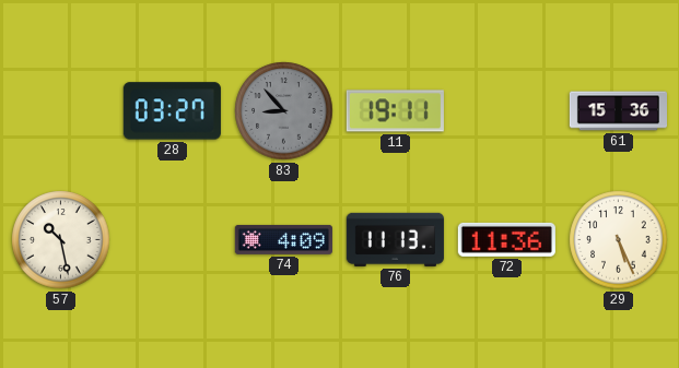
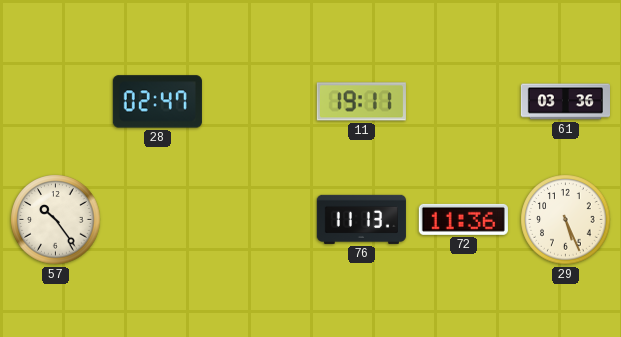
28: 03:27 -> 02:47
83: 8:53 -> none
61: 15:36 -> 03:36
57: 10:28 -> 10:24
74: 4:09 -> none
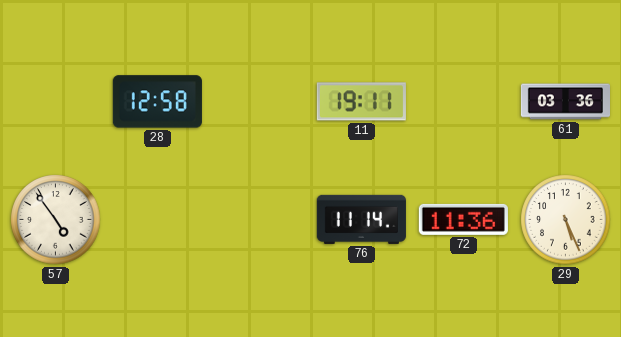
28: 02:47 -> 12:58
57: 10:24 -> 4:54
76: 11:13 -> 11:14
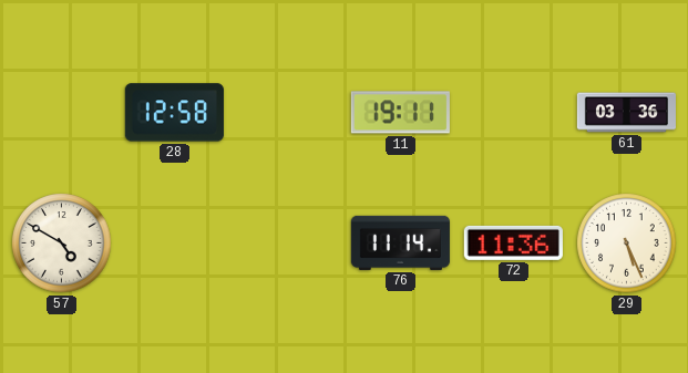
57: 4:54 -> 4:50
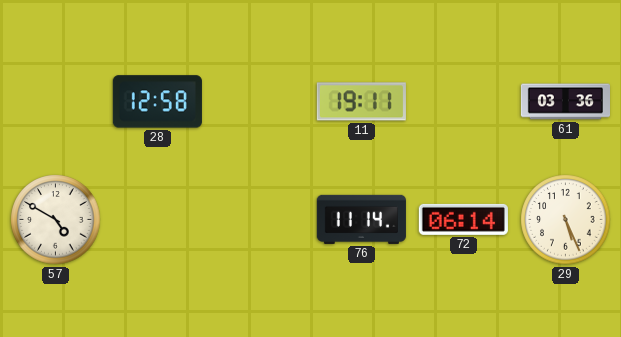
72: 11:36 -> 06:14
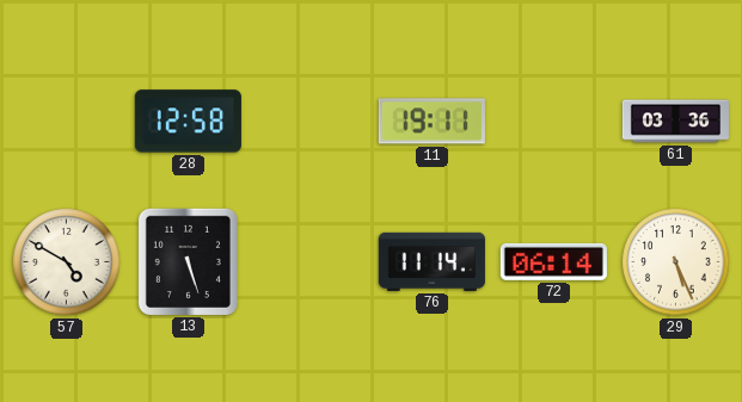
13: none -> 5:27
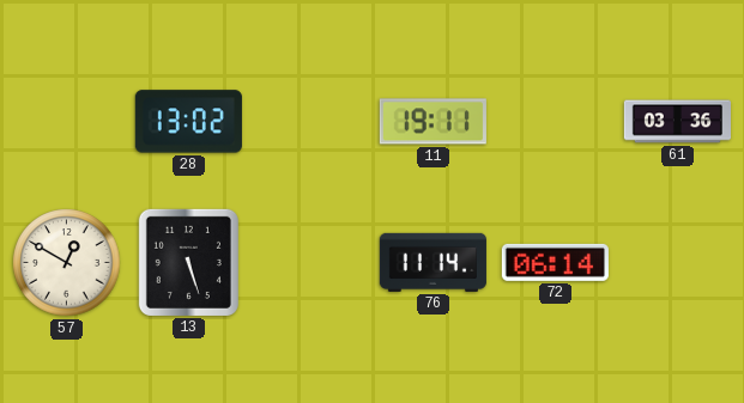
28: 12:58 -> 13:02
57: 4:50 -> 12:50
29: 5:26 -> none
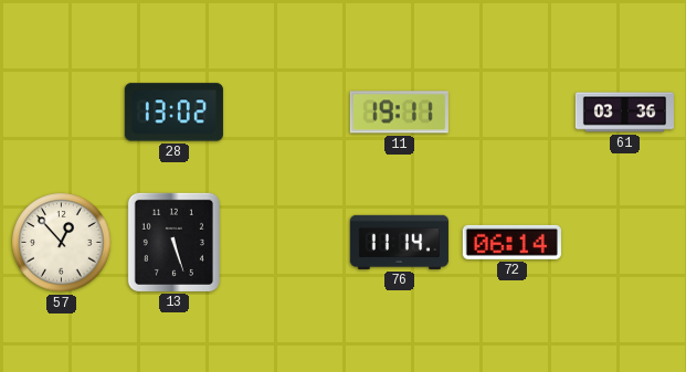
57: 12:50 -> 12:53
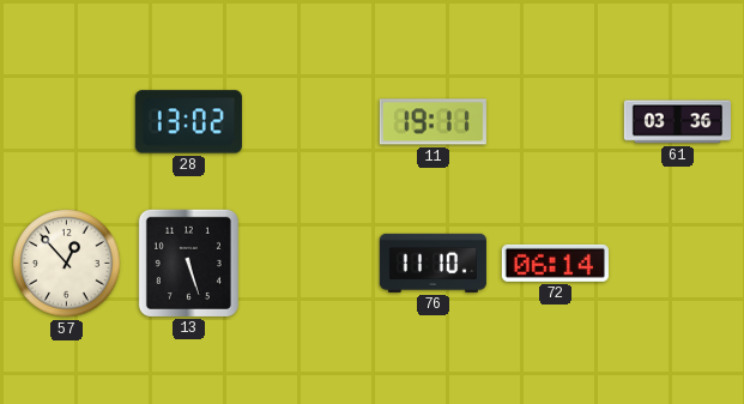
76: 11:14 -> 11:10
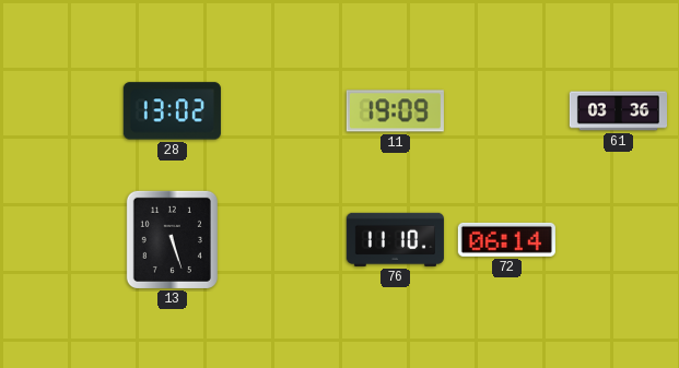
11: 19:11 -> 19:09
57: 12:53 -> none
